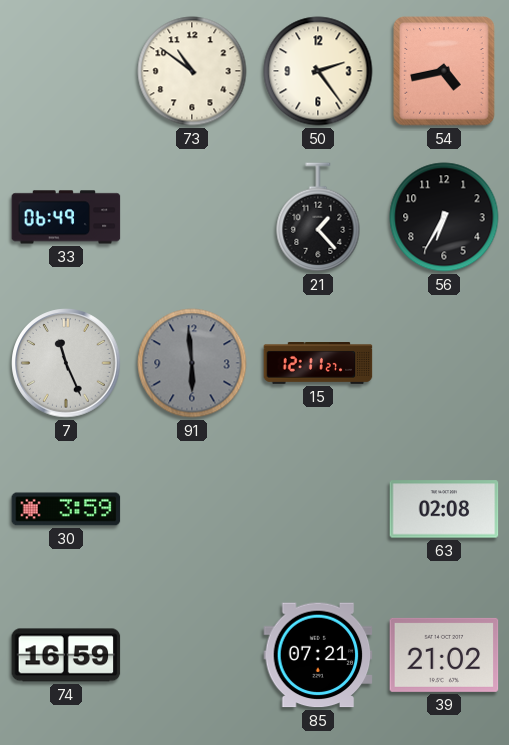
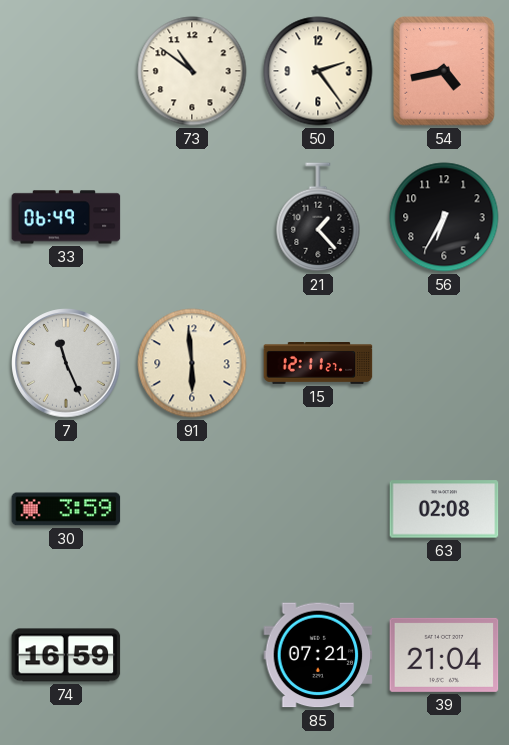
91 dial: grey -> cream
39: 21:02 -> 21:04
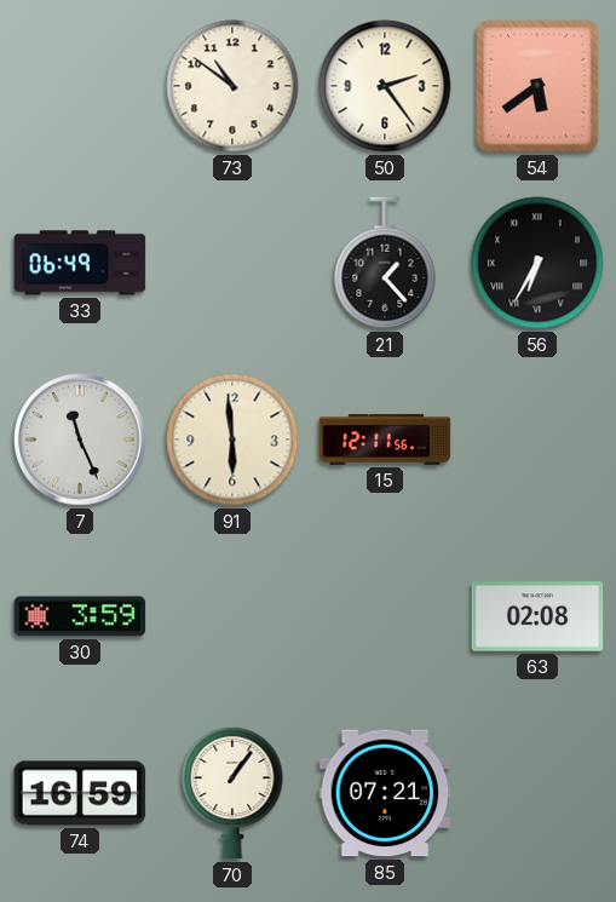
54: 4:43 -> 5:39
56 numerals: Arabic -> Roman
15: 12:11:27 -> 12:11:56
70: none -> 1:06
39: 21:04 -> none
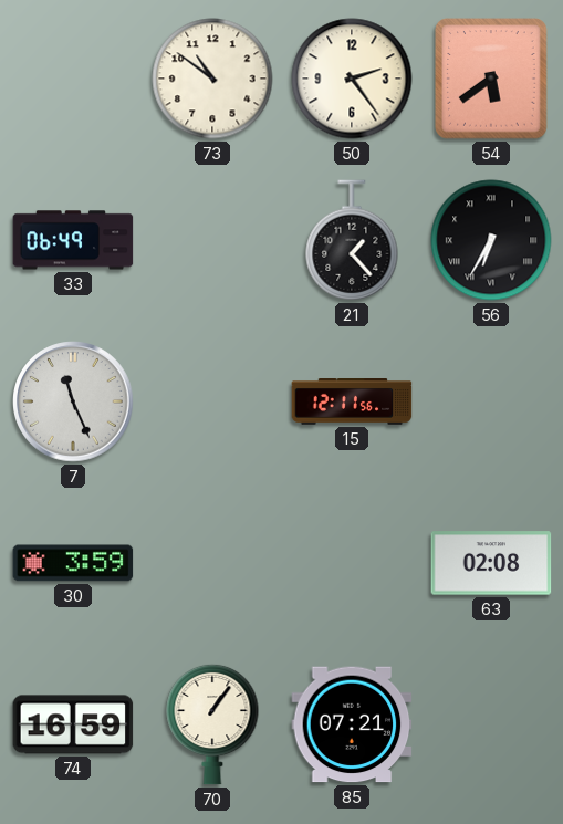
91: 5:59 -> none
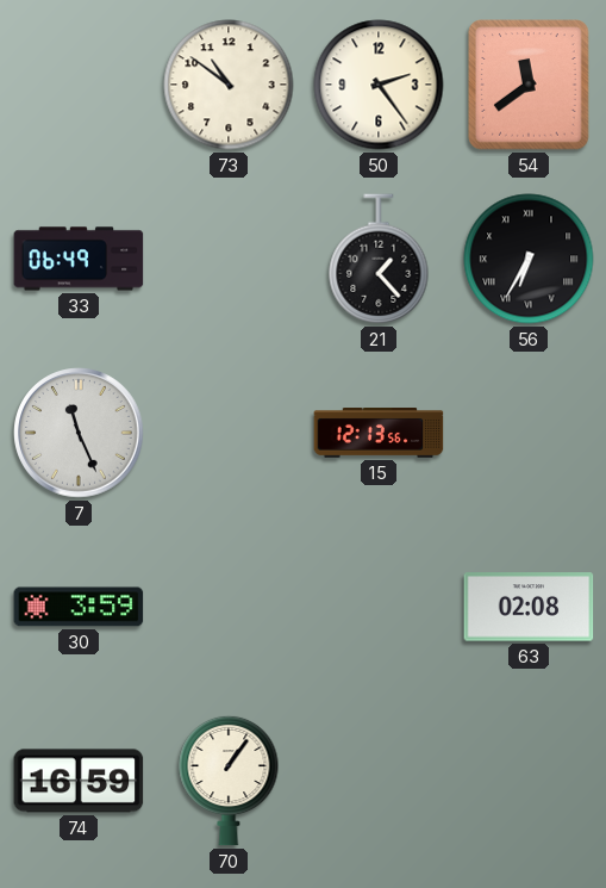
54: 5:39 -> 11:39
15: 12:11 -> 12:13
85: 07:21 -> none
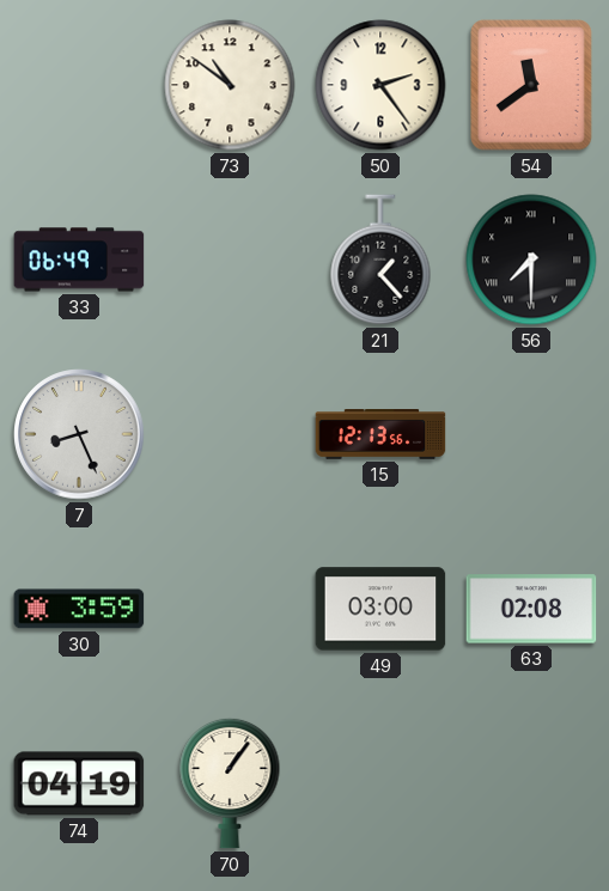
56: 6:35 -> 7:30
7: 11:26 -> 8:26
49: none -> 03:00
74: 16:59 -> 04:19
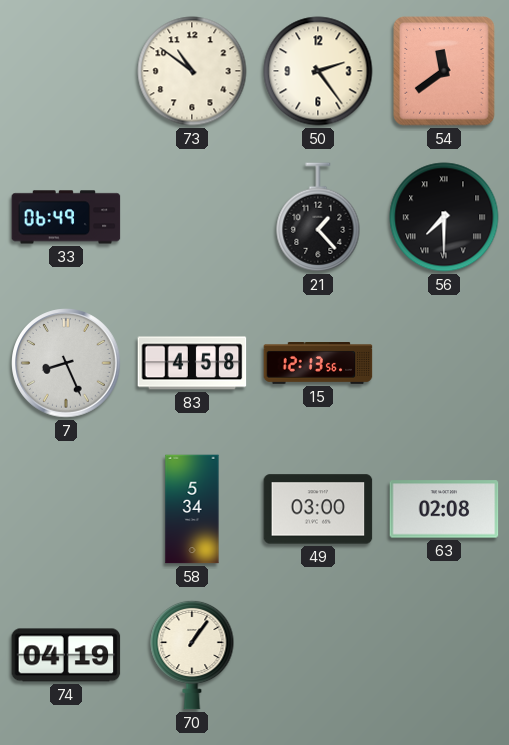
83: none -> 4:58
30: 3:59 -> none
58: none -> 5:34
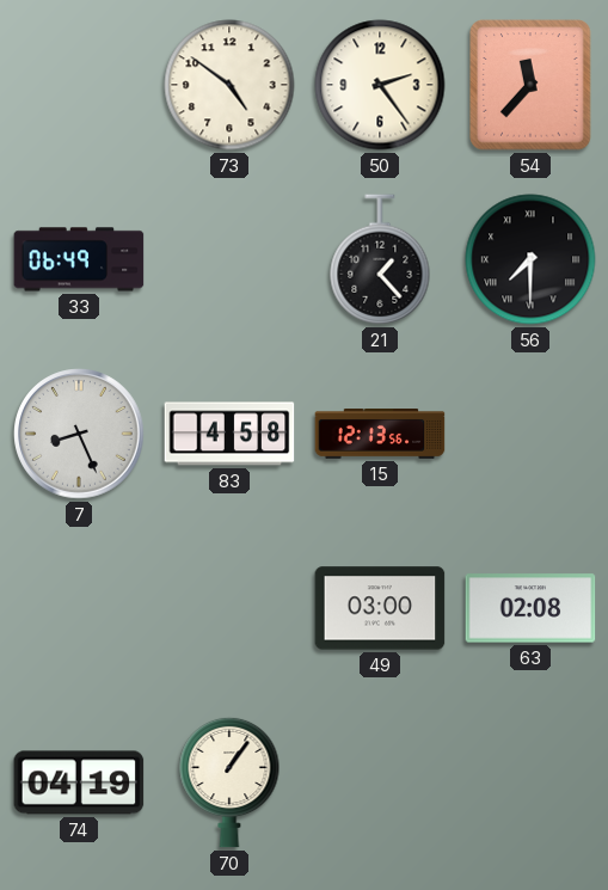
73: 10:51 -> 4:51
54: 11:39 -> 11:37
58: 5:34 -> none
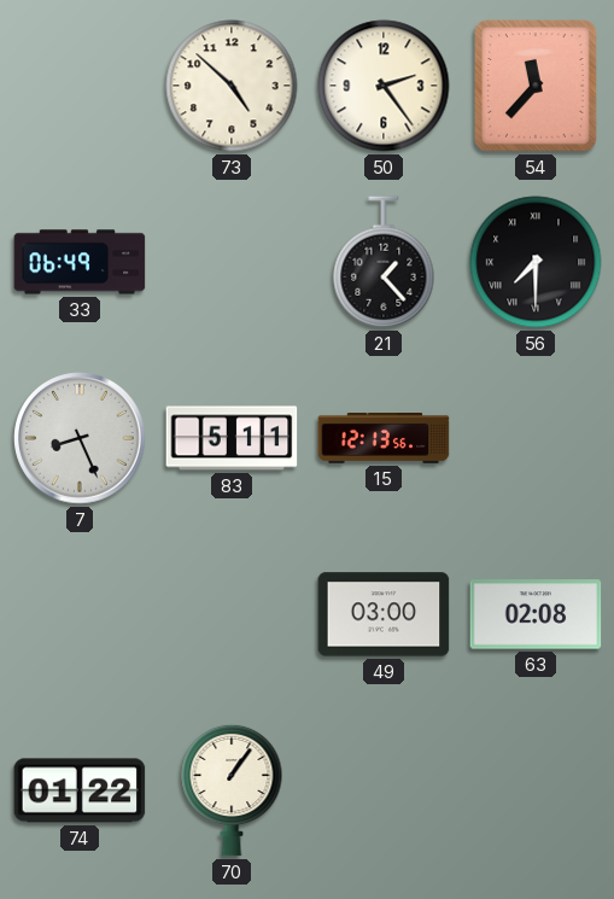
73: 4:51 -> 4:52
83: 4:58 -> 5:11
74: 04:19 -> 01:22
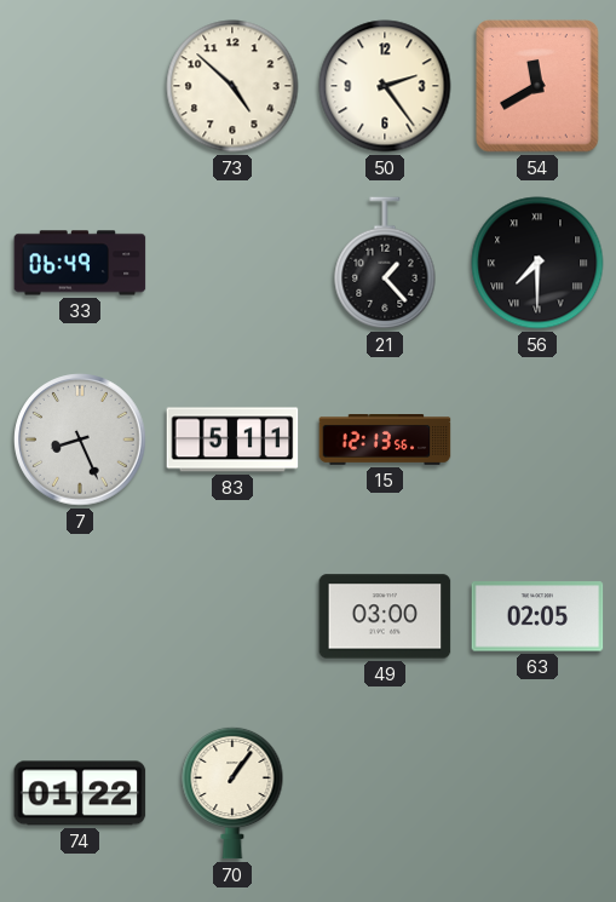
54: 11:37 -> 11:40
63: 02:08 -> 02:05
